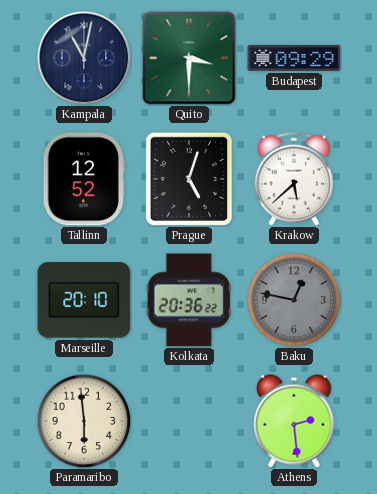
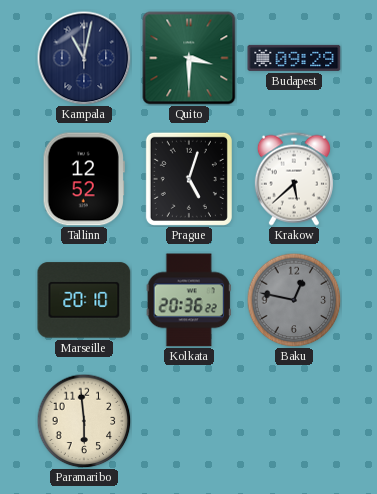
Athens: 2:29 -> none
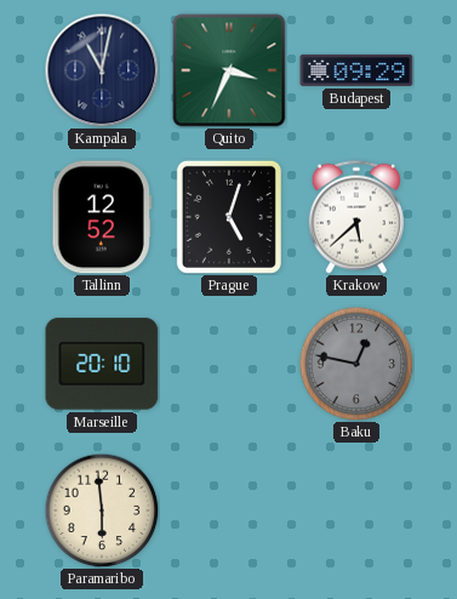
Quito: 3:30 -> 3:34
Kolkata: 20:36 -> none
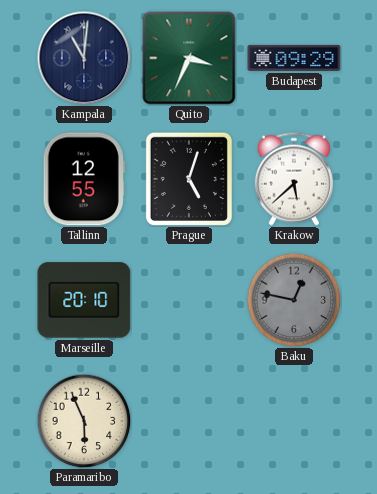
Kampala: 11:02 -> 11:01
Tallinn: 12:52 -> 12:55
Paramaribo: 5:59 -> 5:56
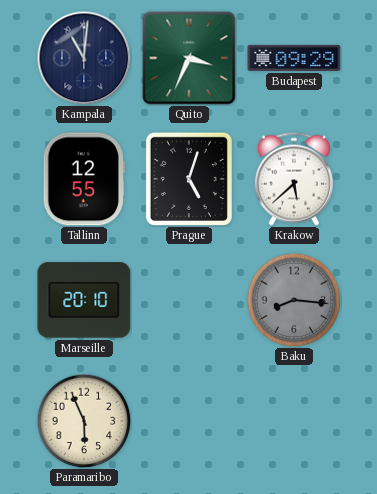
Baku: 12:47 -> 8:16
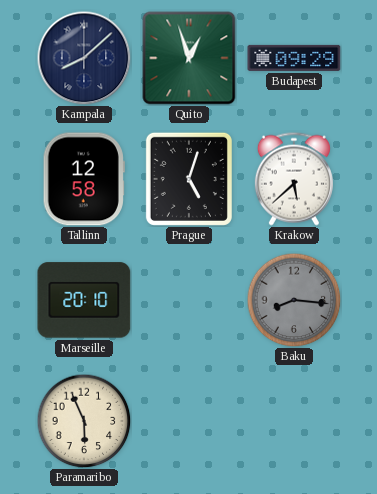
Kampala: 11:01 -> 8:08
Quito: 3:34 -> 12:57
Tallinn: 12:55 -> 12:58
